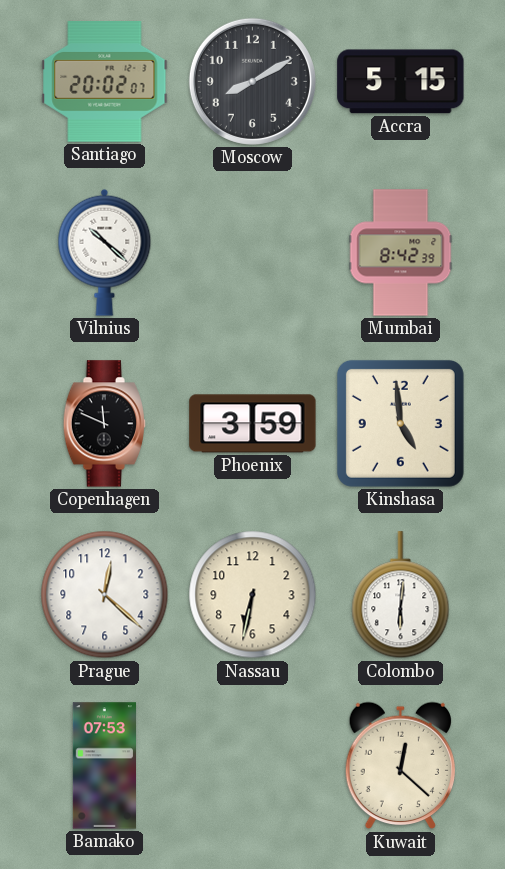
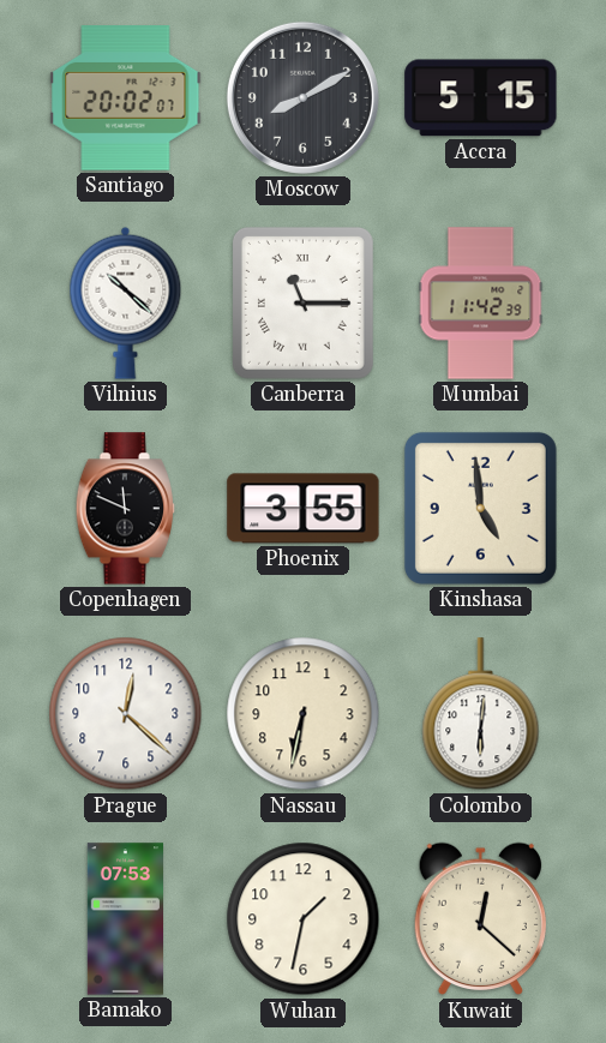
Canberra: none -> 11:15
Mumbai: 8:42 -> 11:42
Phoenix: 3:59 -> 3:55
Wuhan: none -> 1:32
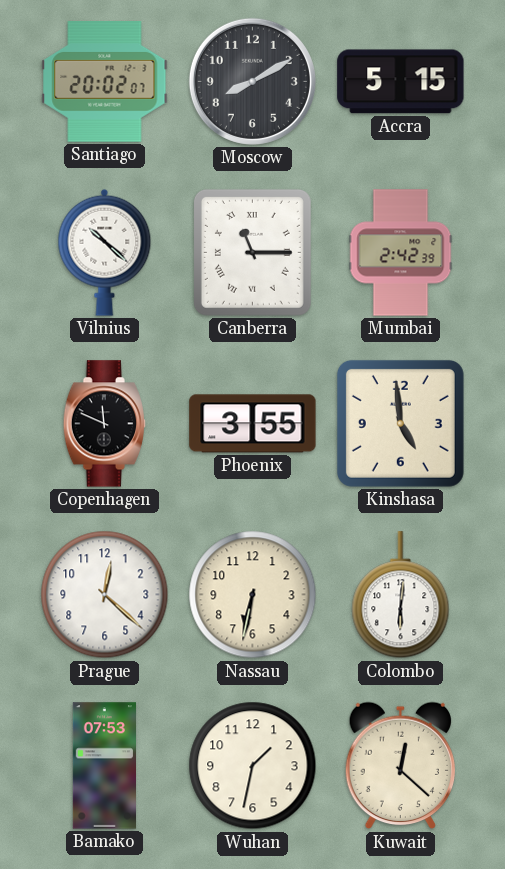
Mumbai: 11:42 -> 2:42
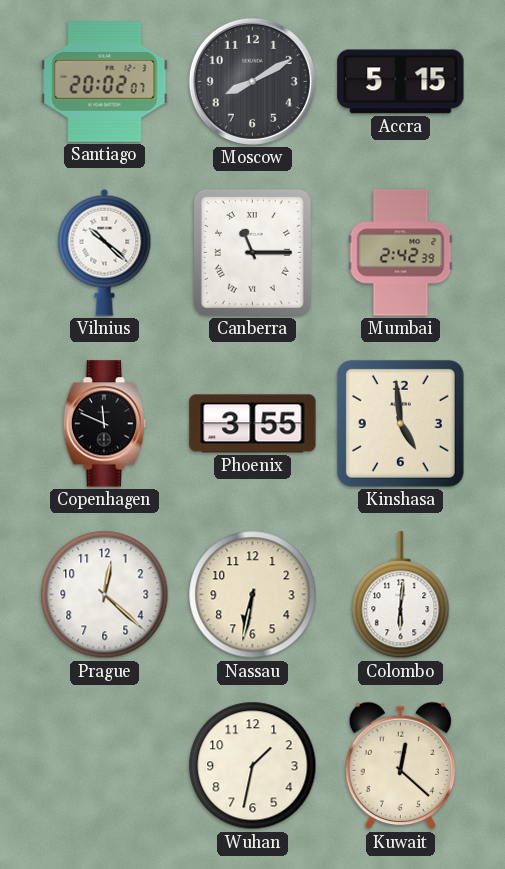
Bamako: 07:53 -> none
